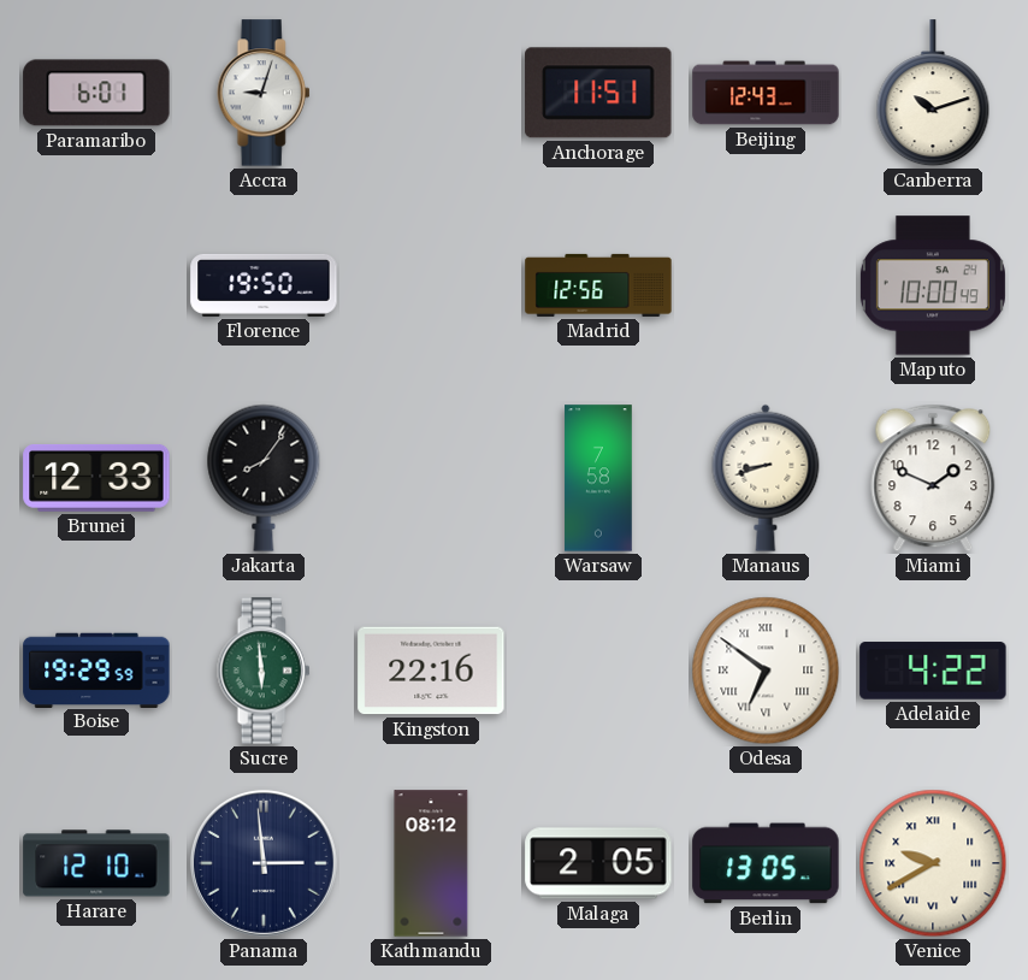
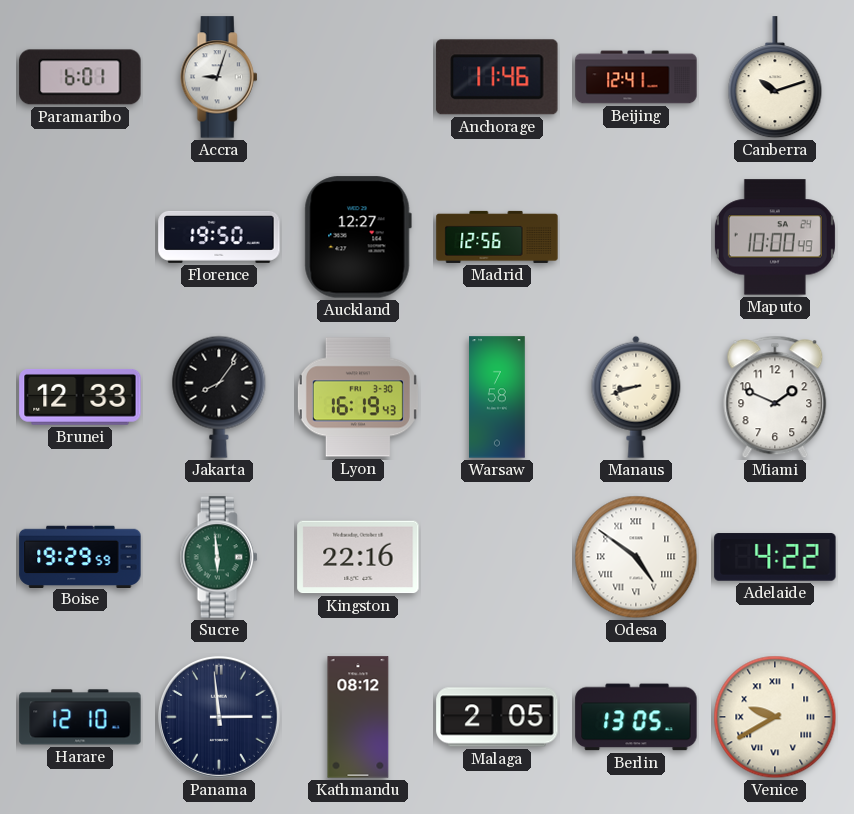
Anchorage: 11:51 -> 11:46
Beijing: 12:43 -> 12:41
Auckland: none -> 12:27
Lyon: none -> 16:19
Odesa: 6:51 -> 4:51
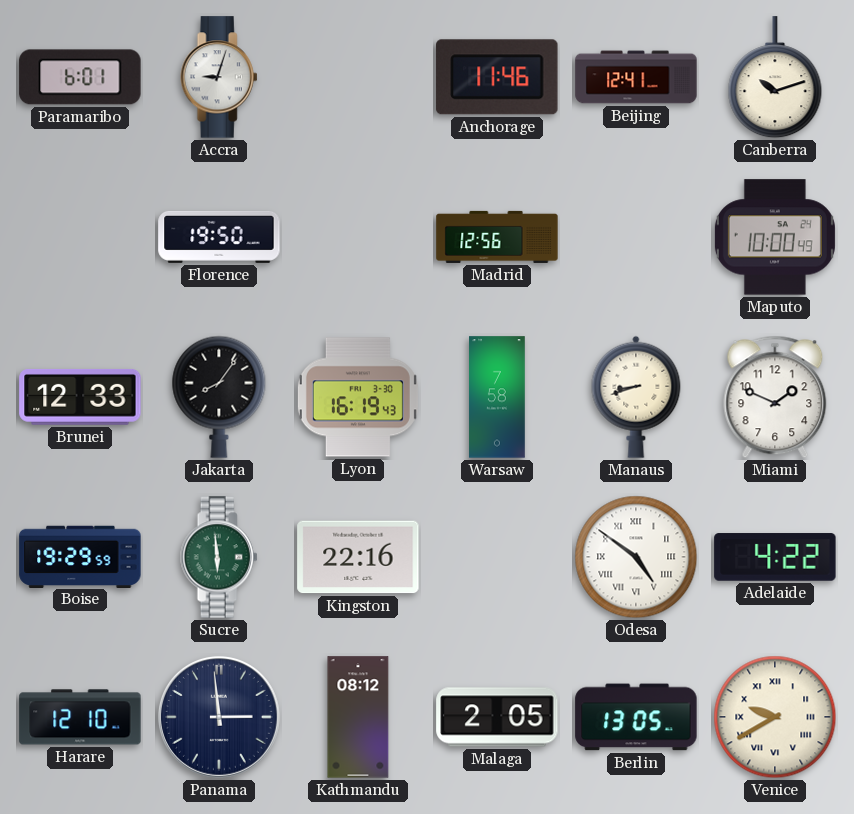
Auckland: 12:27 -> none
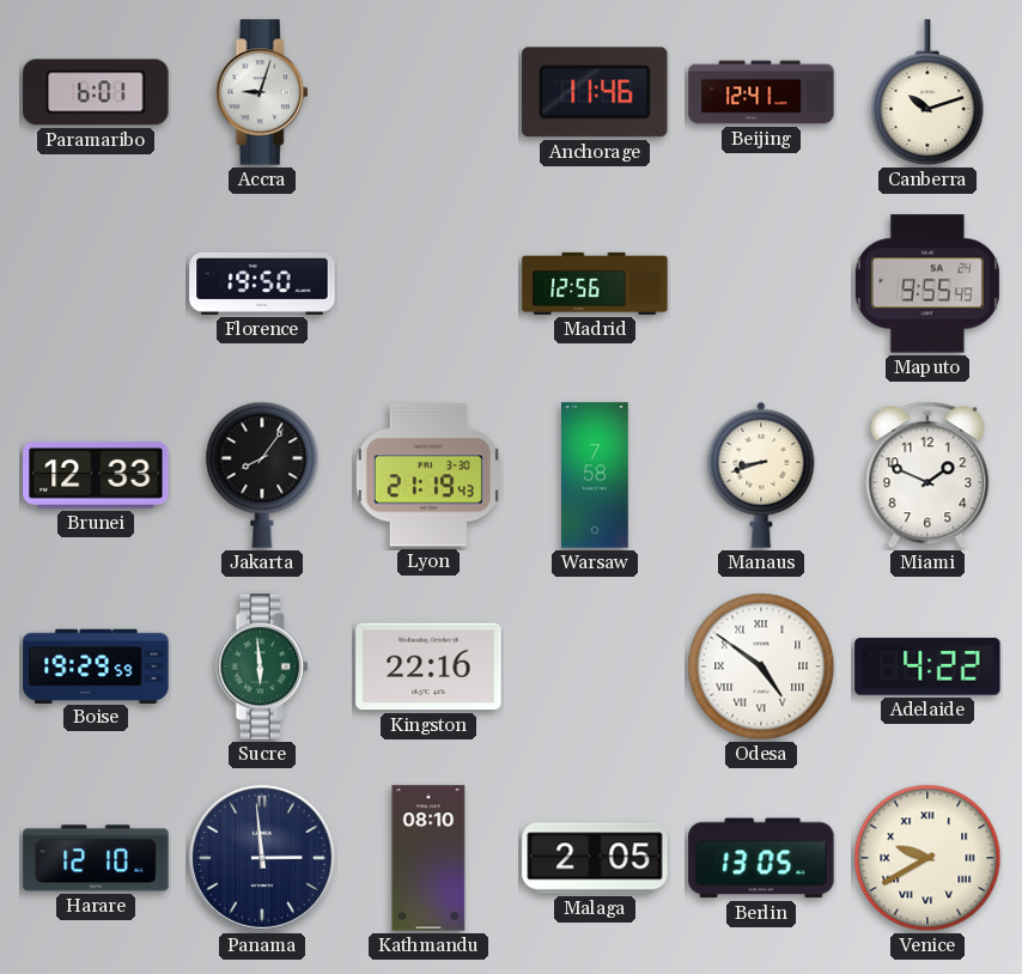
Maputo: 10:00 -> 9:55
Lyon: 16:19 -> 21:19
Kathmandu: 08:12 -> 08:10
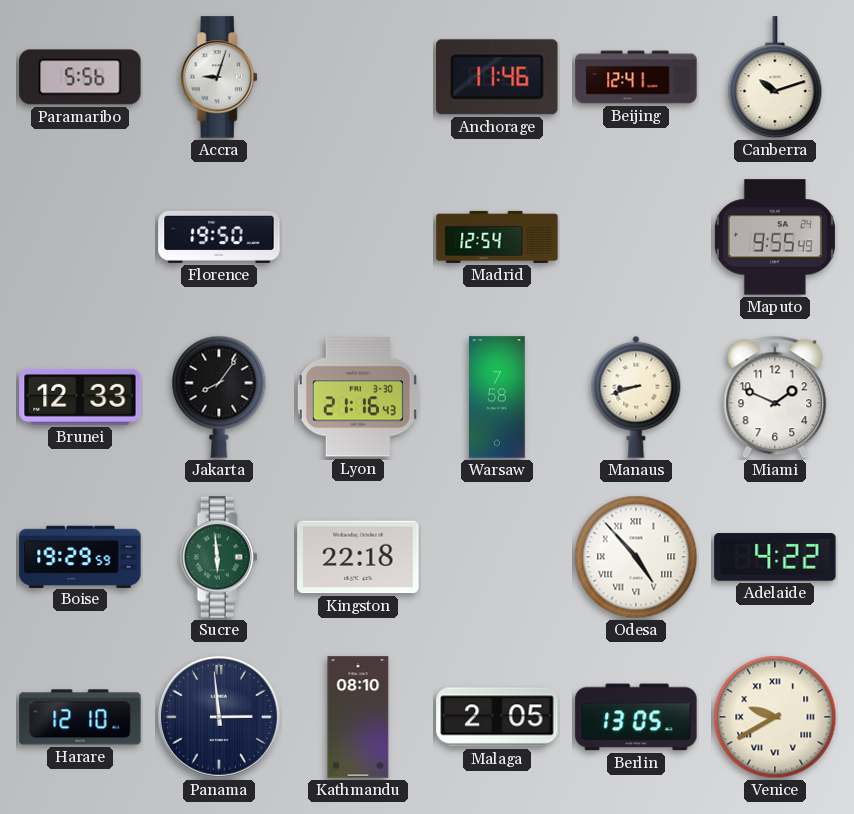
Paramaribo: 6:01 -> 5:56
Madrid: 12:56 -> 12:54
Lyon: 21:19 -> 21:16
Kingston: 22:16 -> 22:18
Odesa: 4:51 -> 4:53
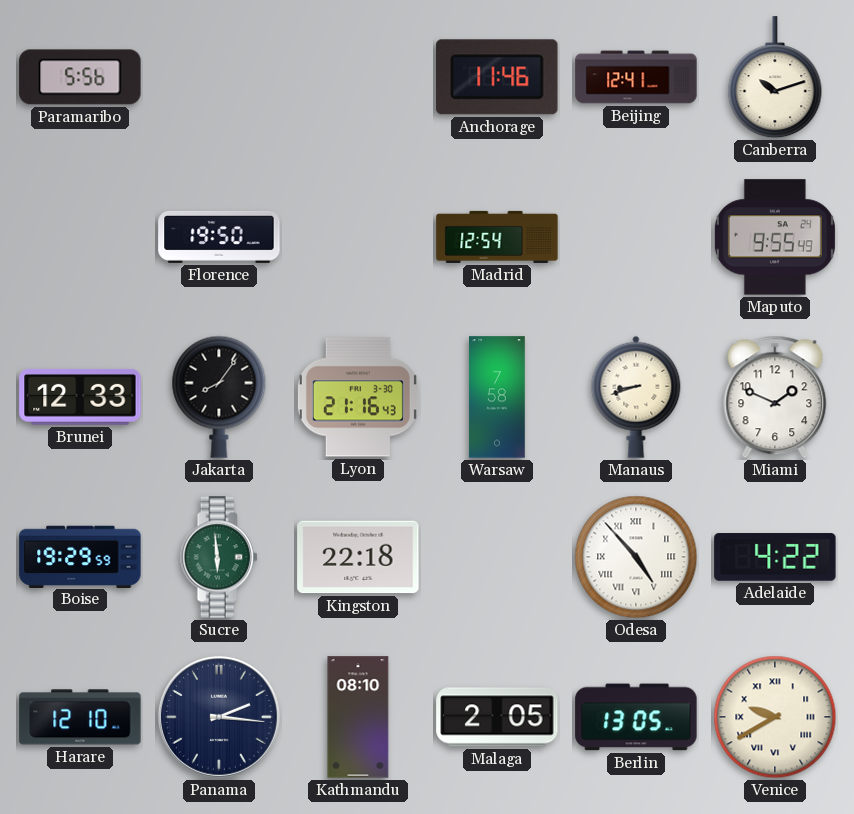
Accra: 9:03 -> none
Panama: 2:59 -> 2:16
